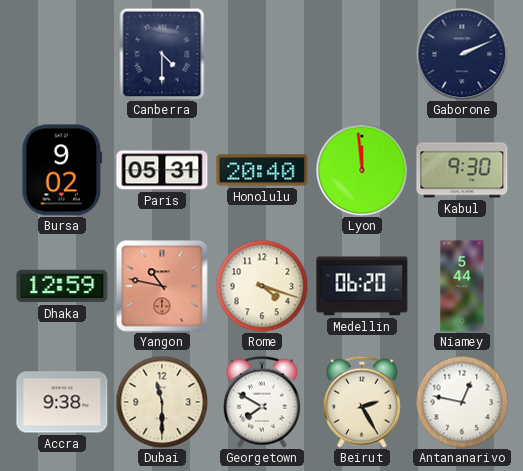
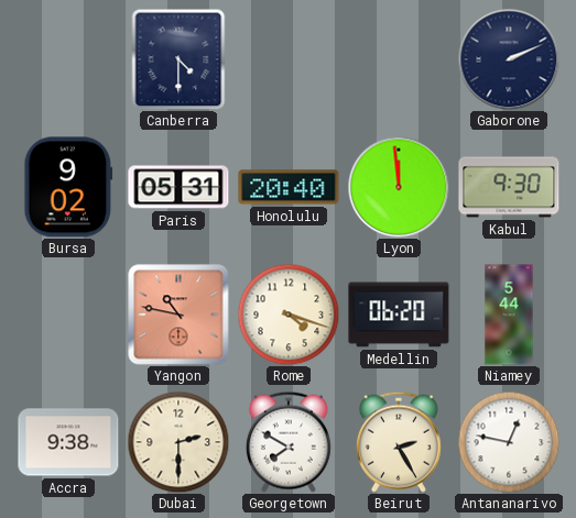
Dhaka: 12:59 -> none
Dubai: 11:30 -> 2:30
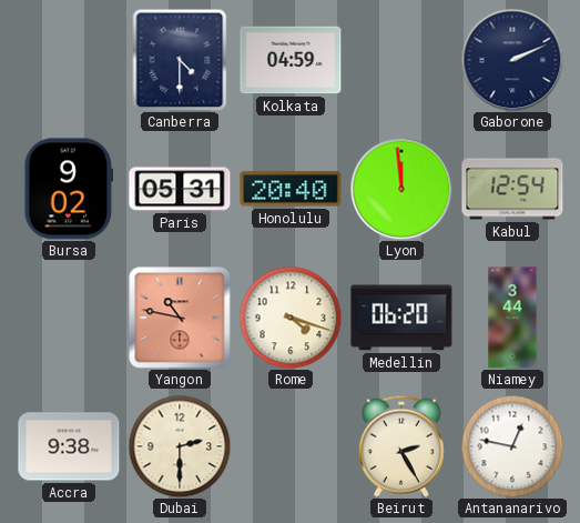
Kolkata: none -> 04:59
Kabul: 9:30 -> 12:54
Niamey: 5:44 -> 3:44
Georgetown: 7:50 -> none
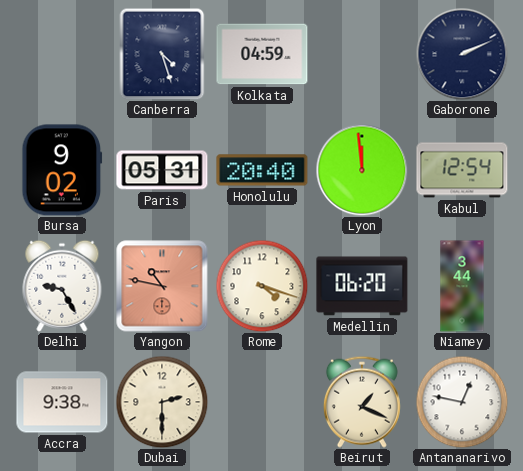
Canberra: 4:30 -> 4:27
Delhi: none -> 9:25
Beirut: 2:25 -> 1:19
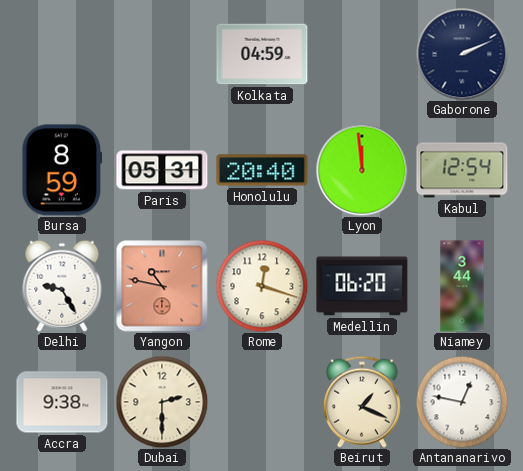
Canberra: 4:27 -> none
Bursa: 9:02 -> 8:59
Rome: 4:18 -> 12:18
